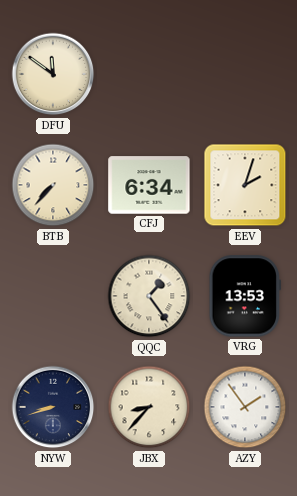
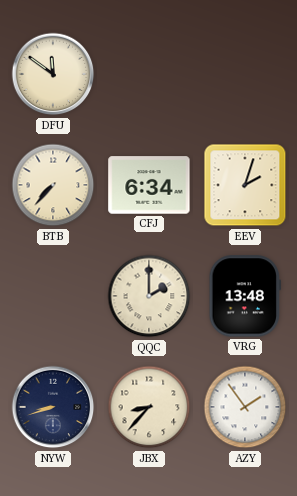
QQC: 1:24 -> 2:00
VRG: 13:53 -> 13:48
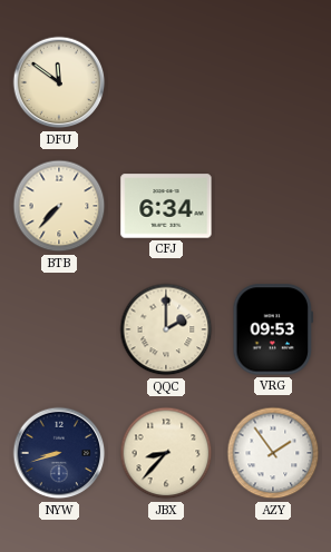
EEV: 2:03 -> none
VRG: 13:48 -> 09:53
